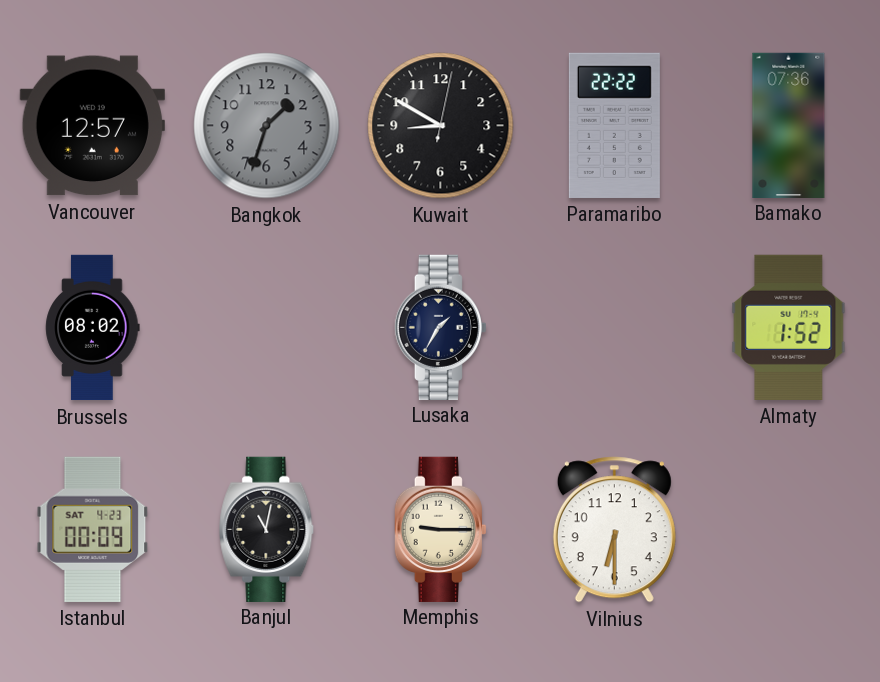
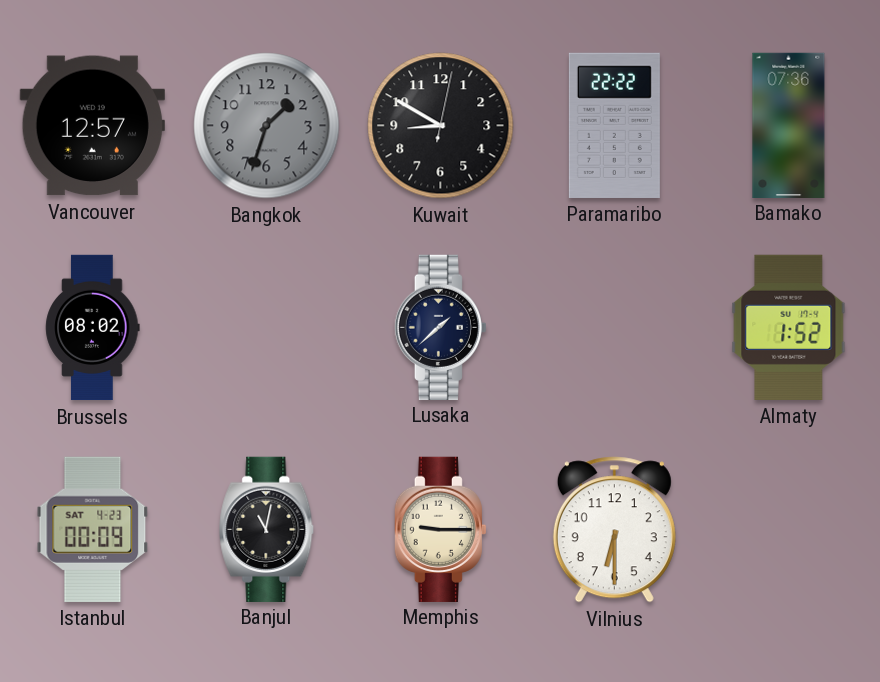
Lusaka: 1:35 -> 1:38
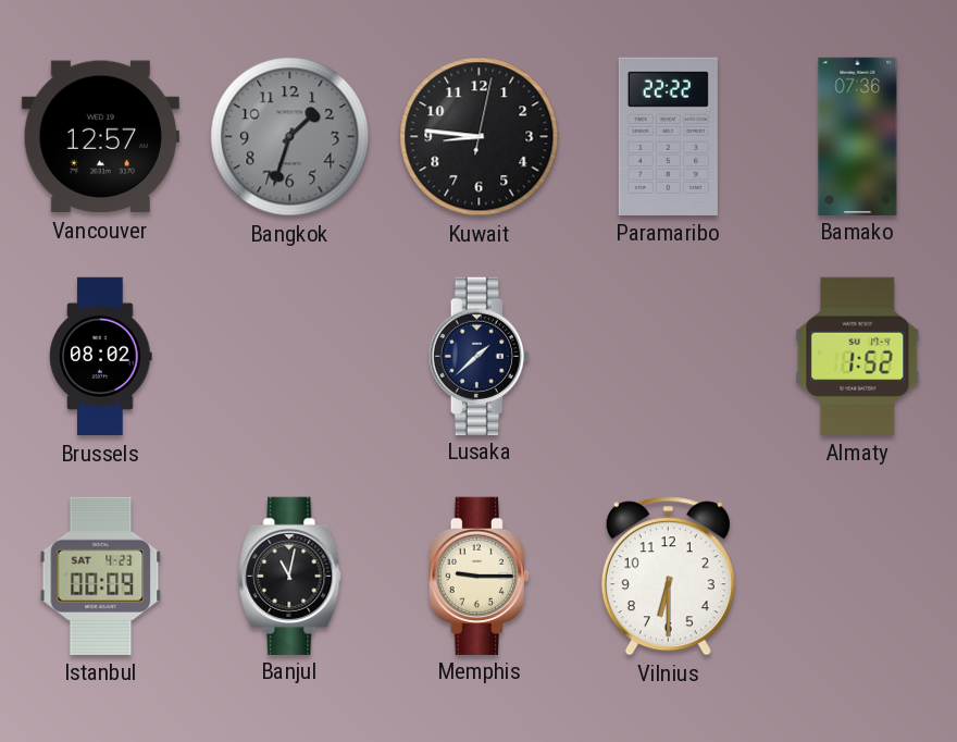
Kuwait: 8:50 -> 8:46
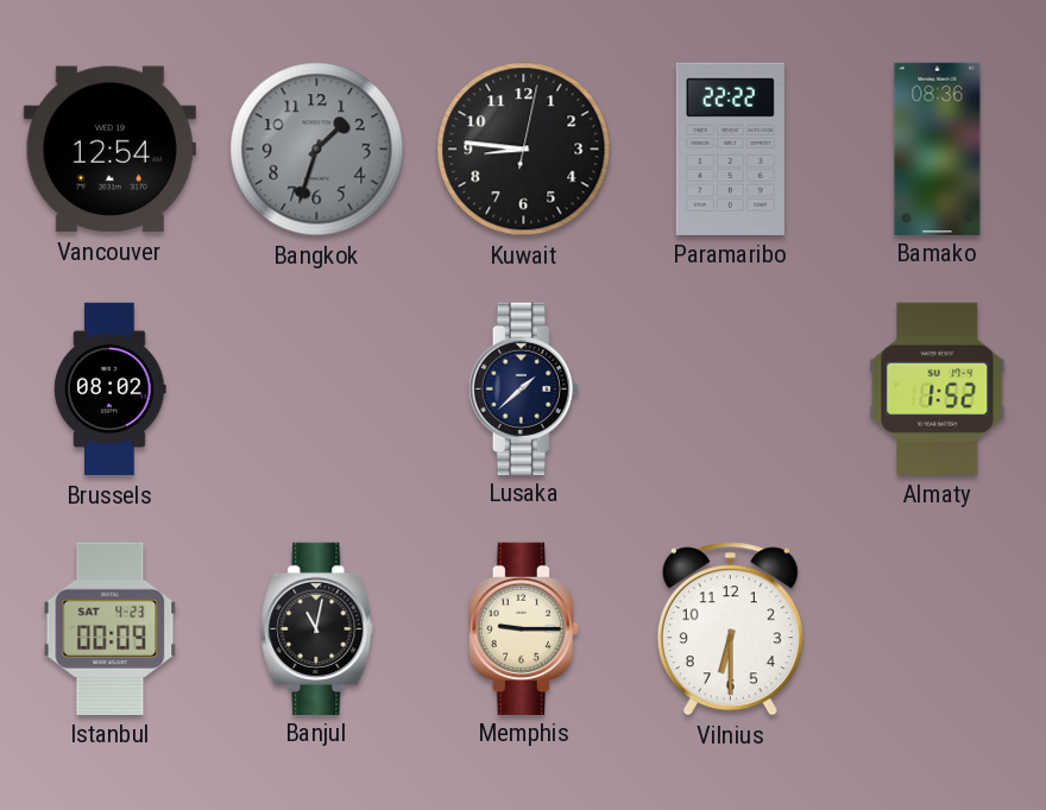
Vancouver: 12:57 -> 12:54
Bamako: 07:36 -> 08:36
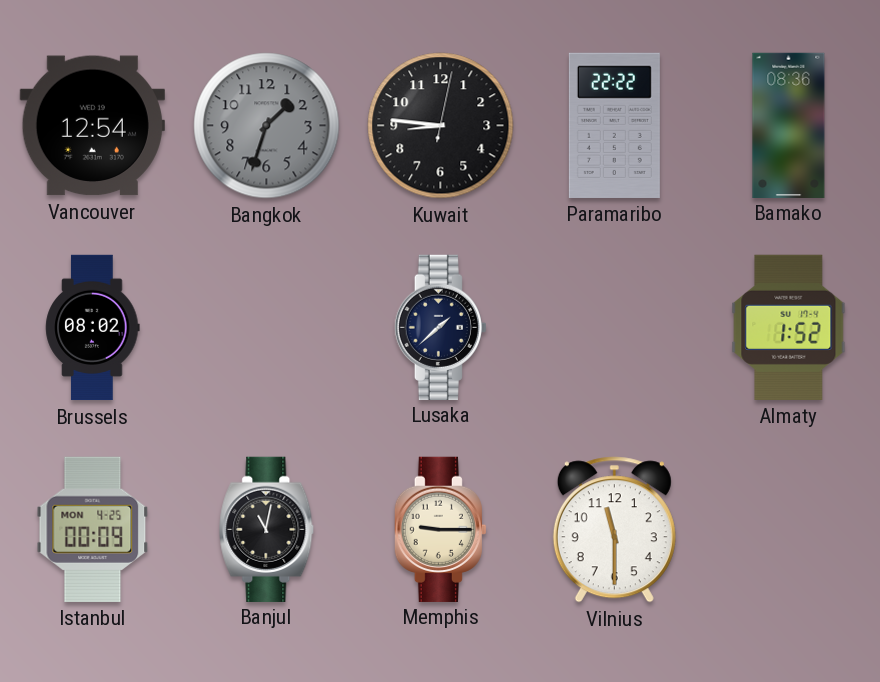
Istanbul date: SAT 4-23 -> MON 4-25
Vilnius: 6:30 -> 11:30
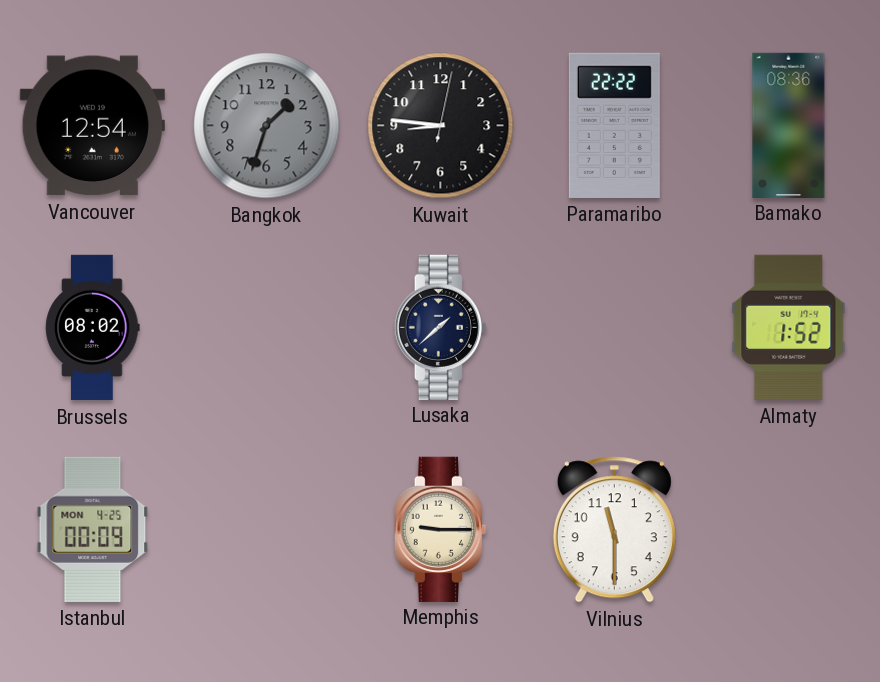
Banjul: 11:02 -> none
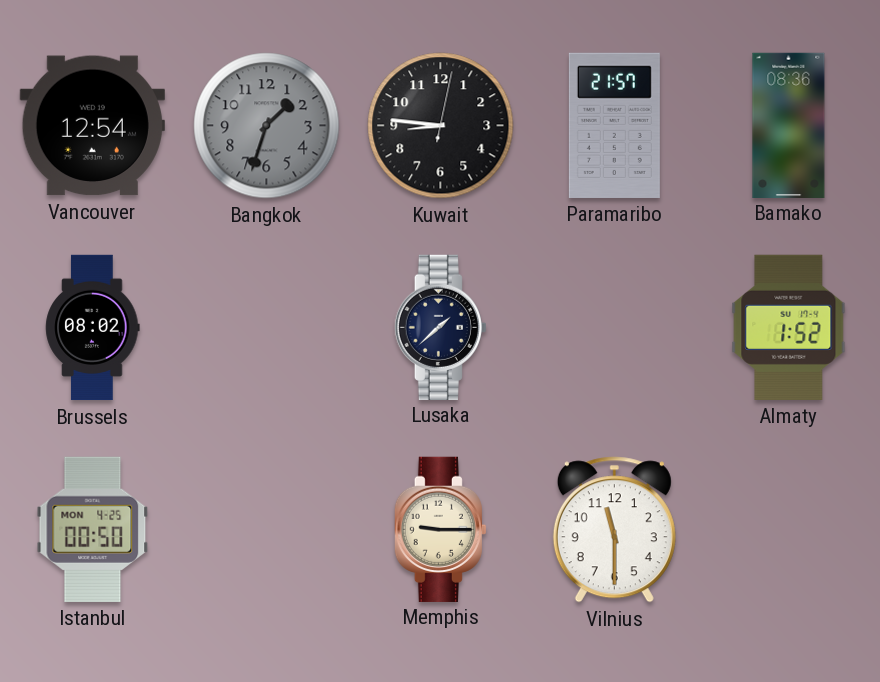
Paramaribo: 22:22 -> 21:57
Istanbul: 00:09 -> 00:50
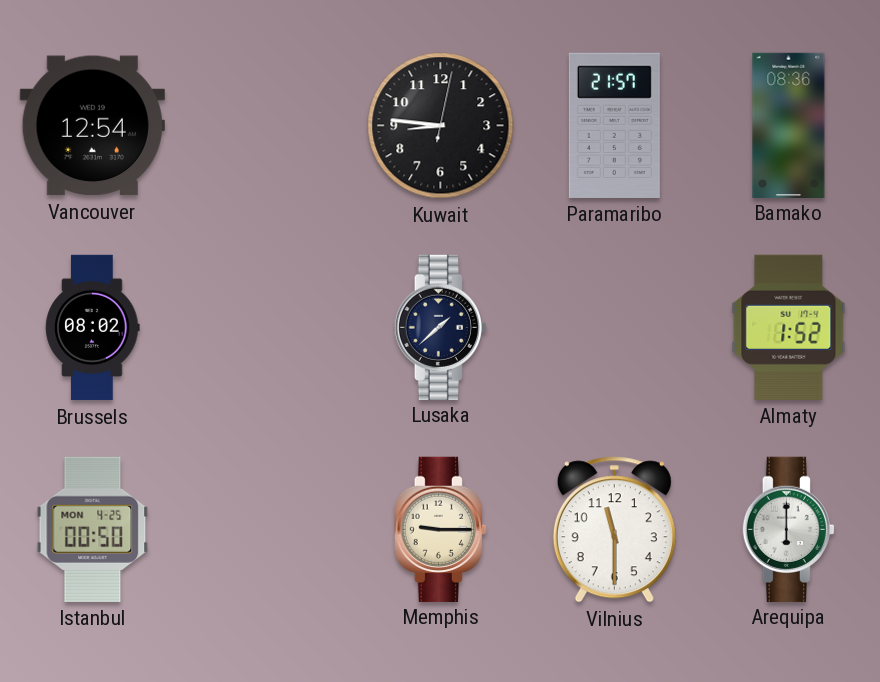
Bangkok: 1:33 -> none
Arequipa: none -> 6:00
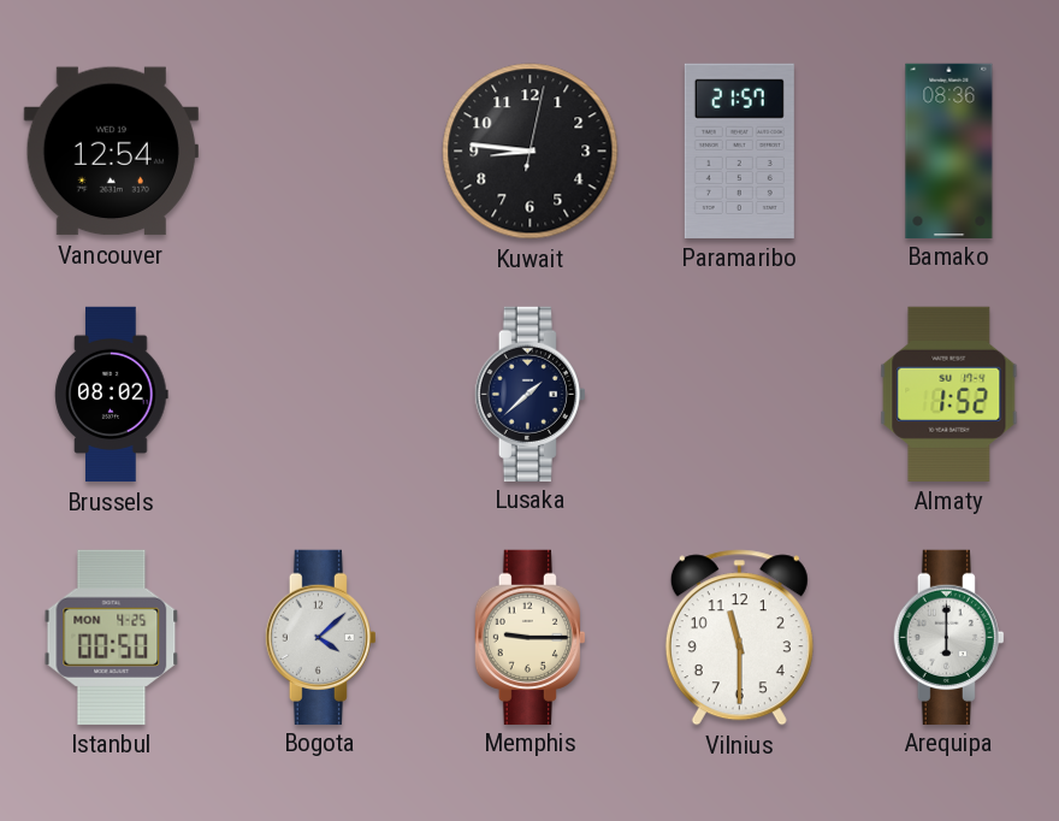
Bogota: none -> 4:08
